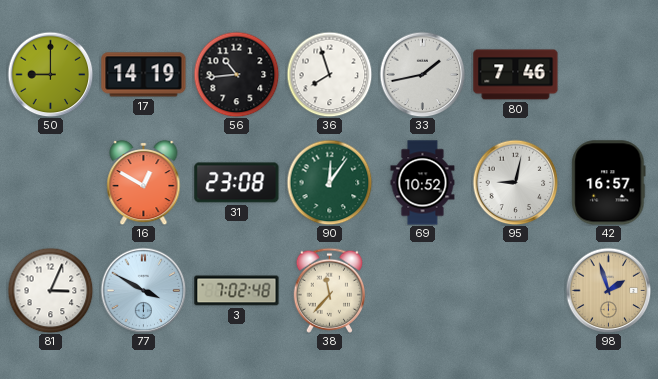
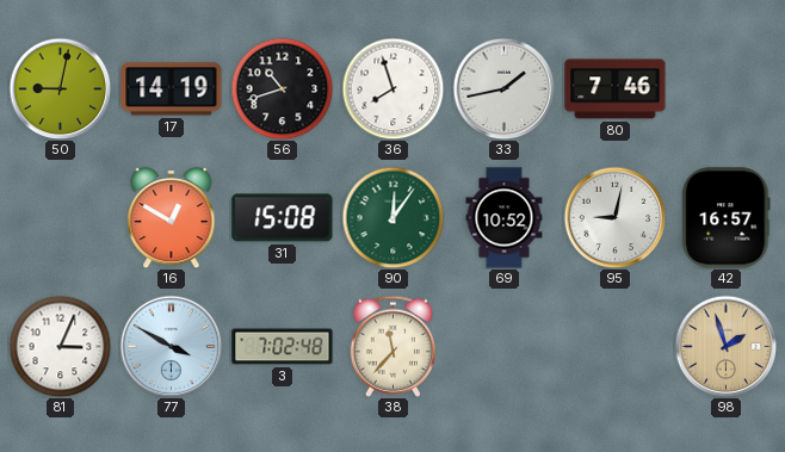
50: 9:00 -> 9:02
56: 10:44 -> 10:42
31: 23:08 -> 15:08
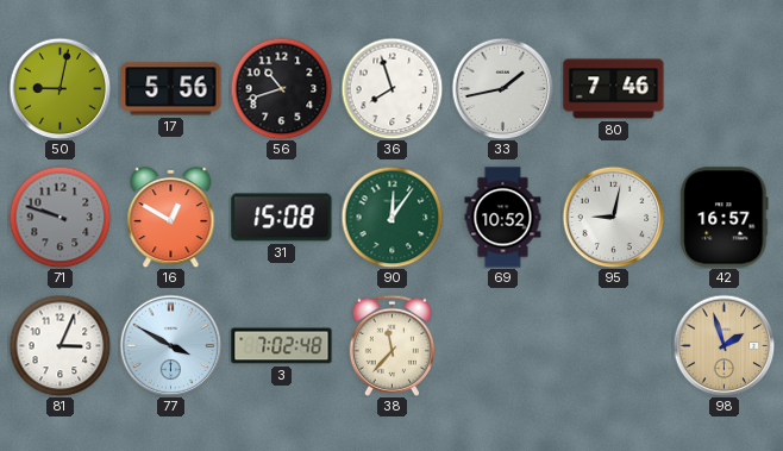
17: 14:19 -> 5:56
71: none -> 9:48
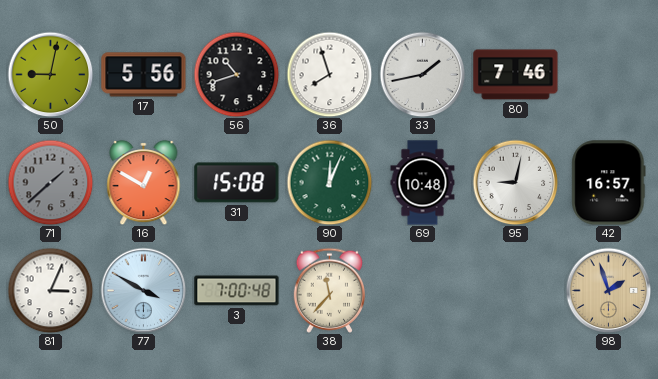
71: 9:48 -> 1:38
90: 12:06 -> 12:04
69: 10:52 -> 10:48
3: 7:02 -> 7:00
